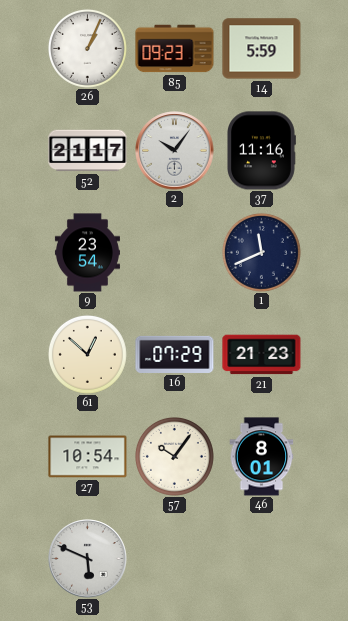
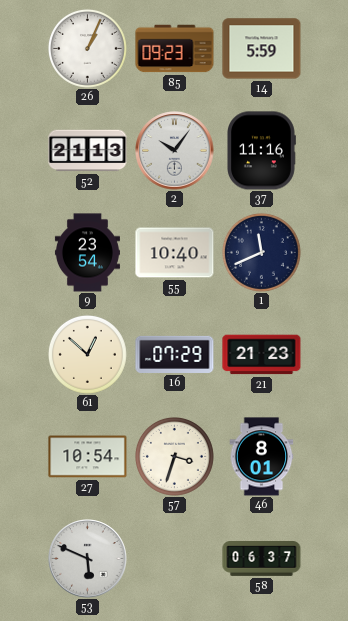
52: 21:17 -> 21:13
55: none -> 10:40
57: 10:06 -> 3:33
58: none -> 06:37
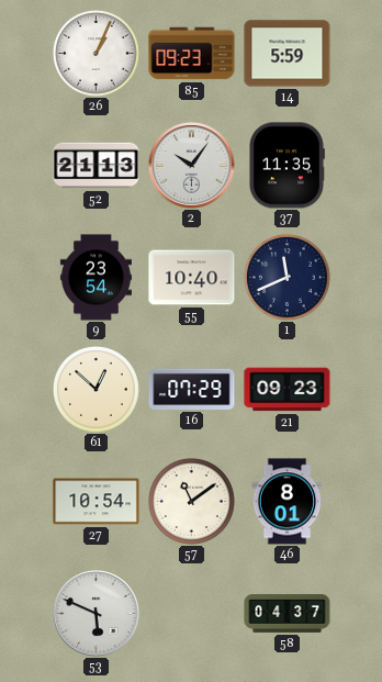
37: 11:16 -> 11:35
21: 21:23 -> 09:23
57: 3:33 -> 11:09
58: 06:37 -> 04:37
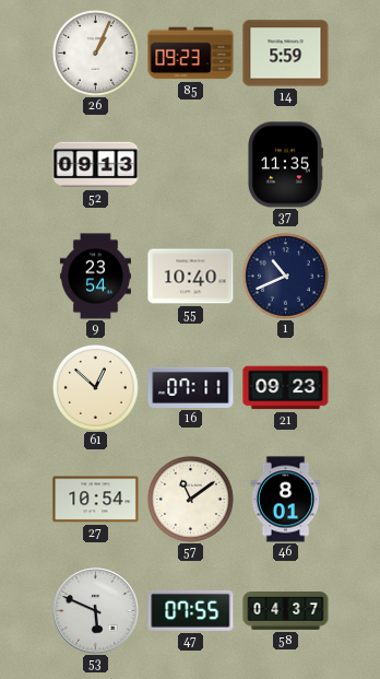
52: 21:13 -> 09:13
2: 10:06 -> none
1: 11:41 -> 10:41
16: 07:29 -> 07:11
47: none -> 07:55
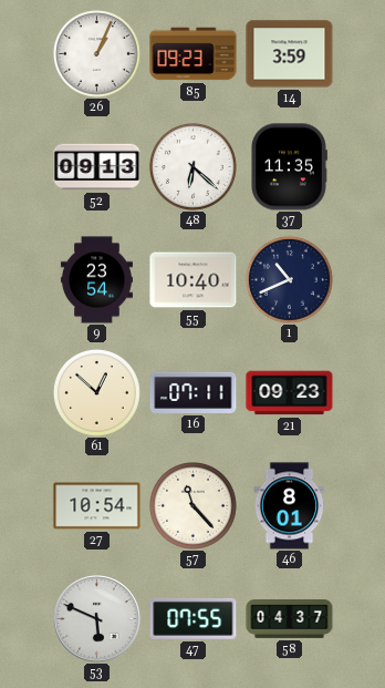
14: 5:59 -> 3:59
48: none -> 6:22
57: 11:09 -> 11:23
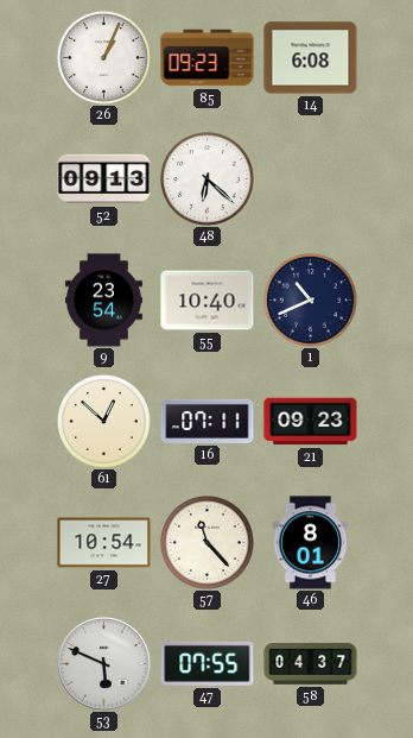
14: 3:59 -> 6:08
37: 11:35 -> none
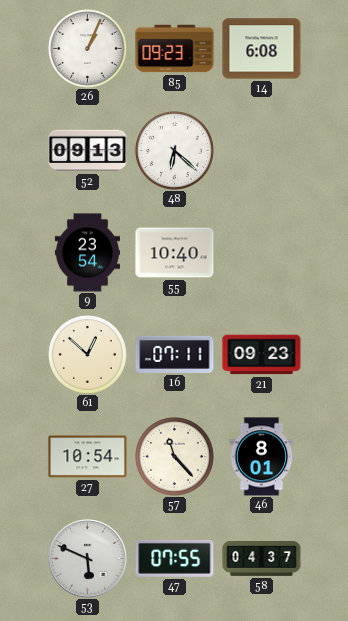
1: 10:41 -> none
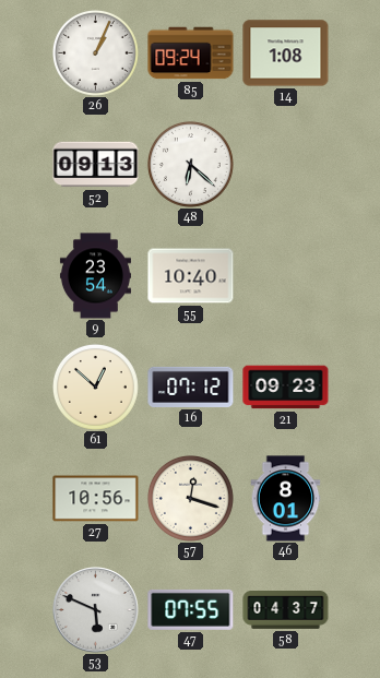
85: 09:23 -> 09:24
14: 6:08 -> 1:08
16: 07:11 -> 07:12
27: 10:54 -> 10:56
57: 11:23 -> 12:18
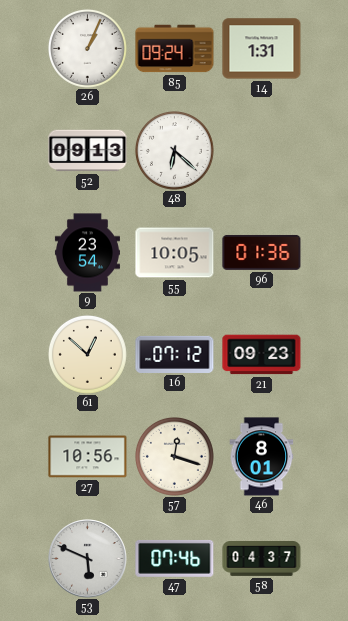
14: 1:08 -> 1:31
55: 10:40 -> 10:05
96: none -> 01:36
47: 07:55 -> 07:46
